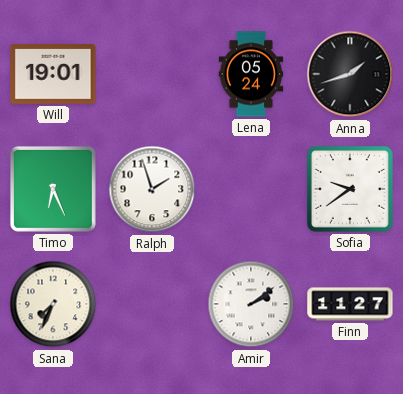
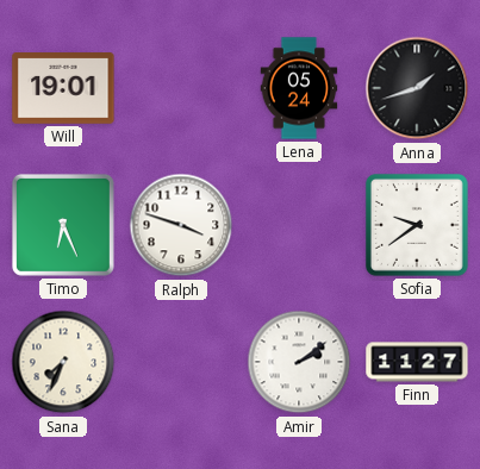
Ralph: 1:57 -> 3:48
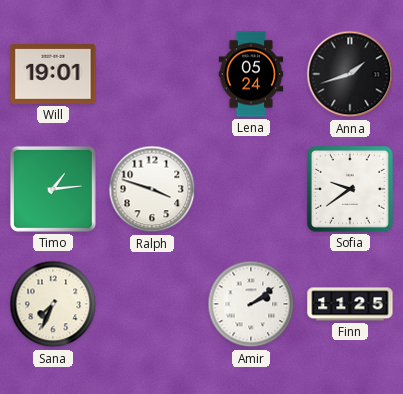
Timo: 6:26 -> 1:14
Finn: 11:27 -> 11:25
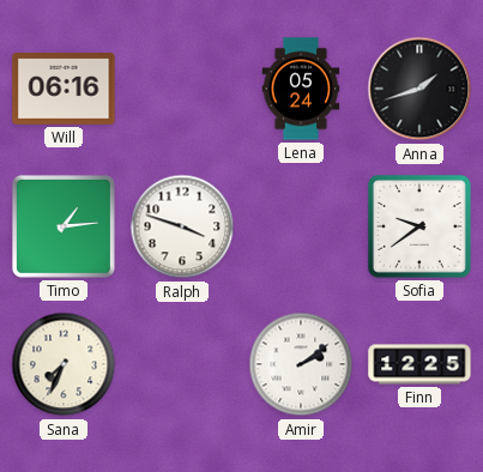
Will: 19:01 -> 06:16
Finn: 11:25 -> 12:25
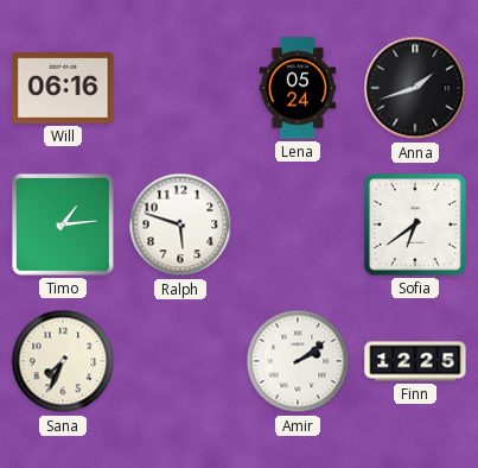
Ralph: 3:48 -> 5:48
Sofia: 9:39 -> 6:39
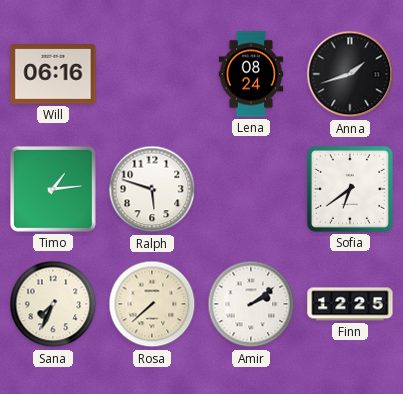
Lena: 05:24 -> 08:24
Rosa: none -> 7:38
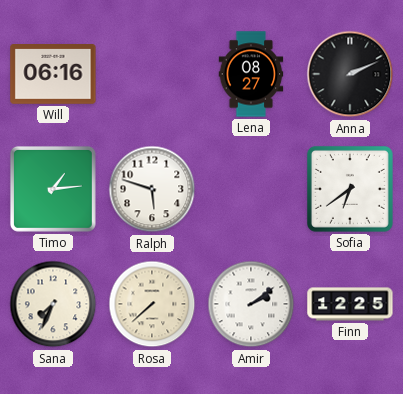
Lena: 08:24 -> 08:27
Anna: 1:42 -> 2:11
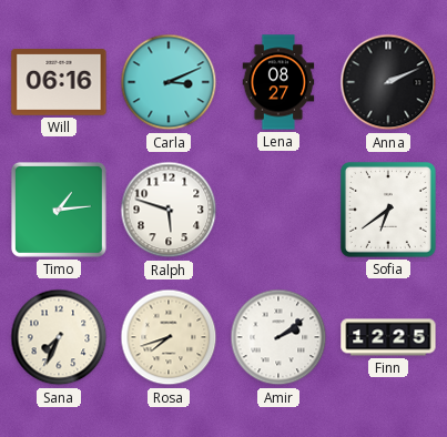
Carla: none -> 3:11
Rosa: 7:38 -> 7:42
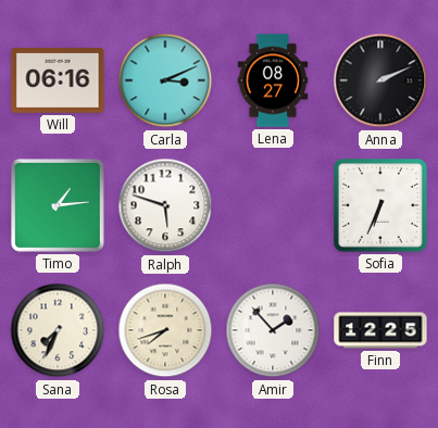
Sofia: 6:39 -> 6:34
Amir: 2:09 -> 1:53
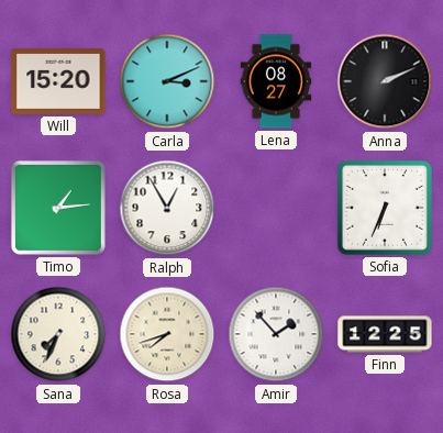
Will: 06:16 -> 15:20
Ralph: 5:48 -> 12:55
